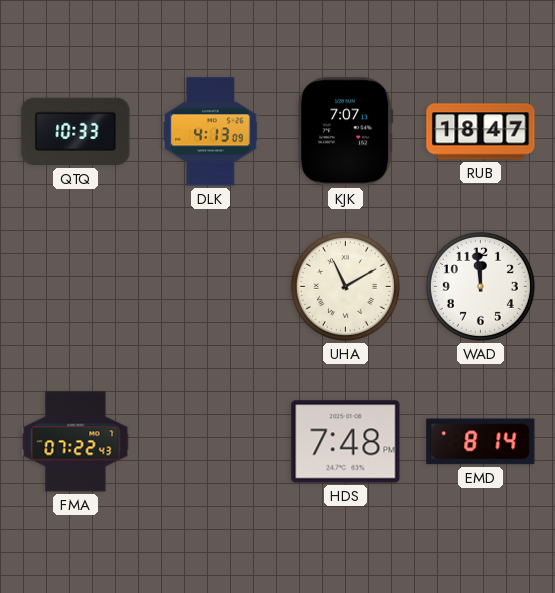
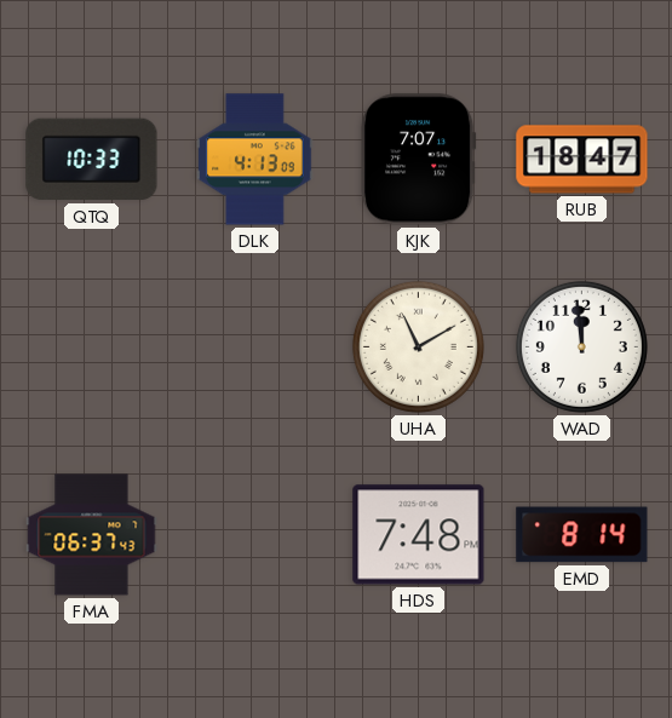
FMA: 07:22 -> 06:37
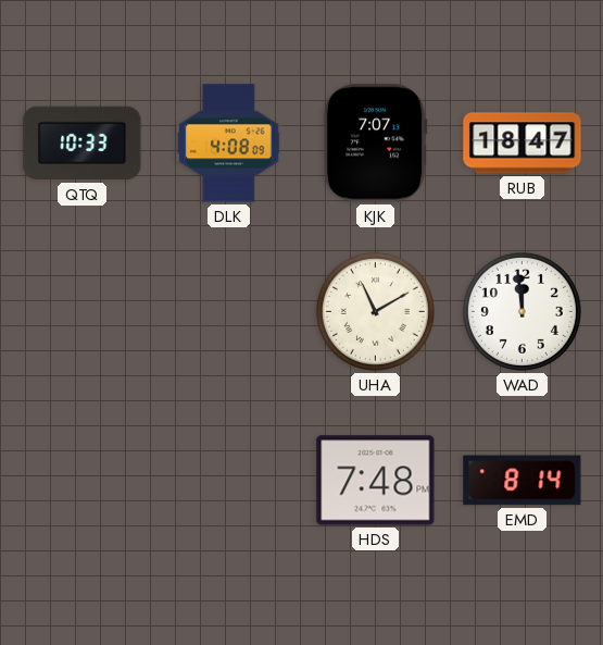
DLK: 4:13 -> 4:08
FMA: 06:37 -> none
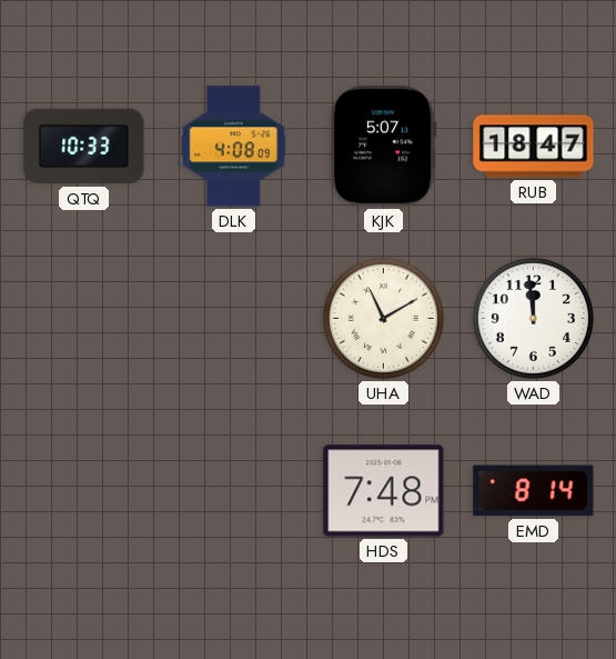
KJK: 7:07 -> 5:07
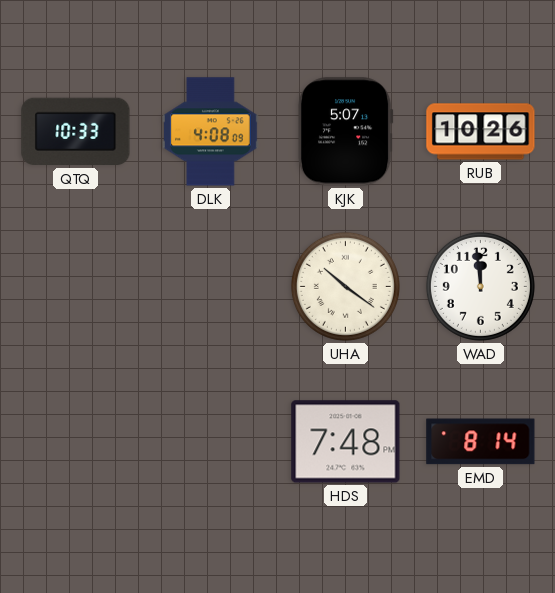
RUB: 18:47 -> 10:26
UHA: 11:10 -> 10:21
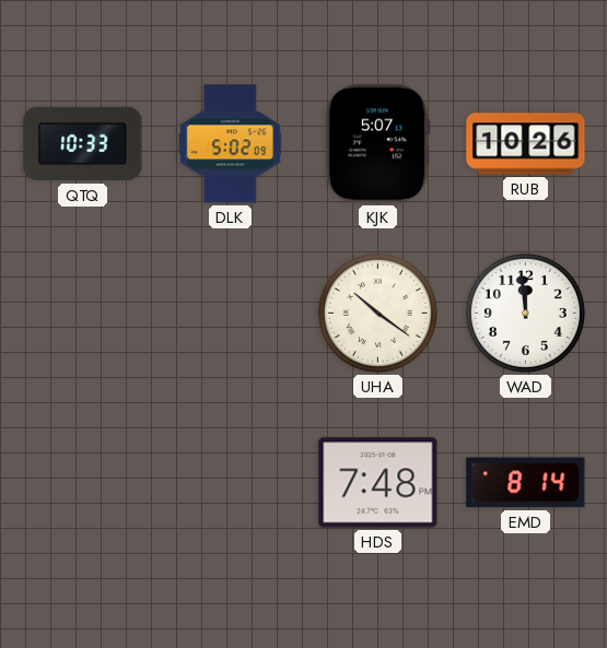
DLK: 4:08 -> 5:02
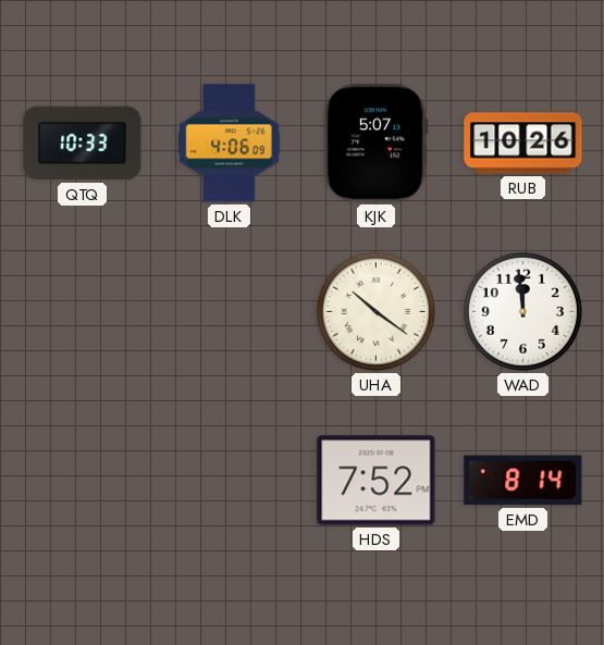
DLK: 5:02 -> 4:06
HDS: 7:48 -> 7:52
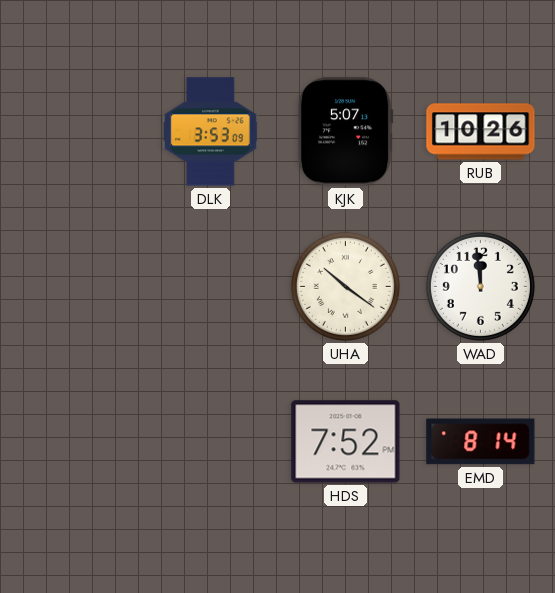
QTQ: 10:33 -> none
DLK: 4:06 -> 3:53
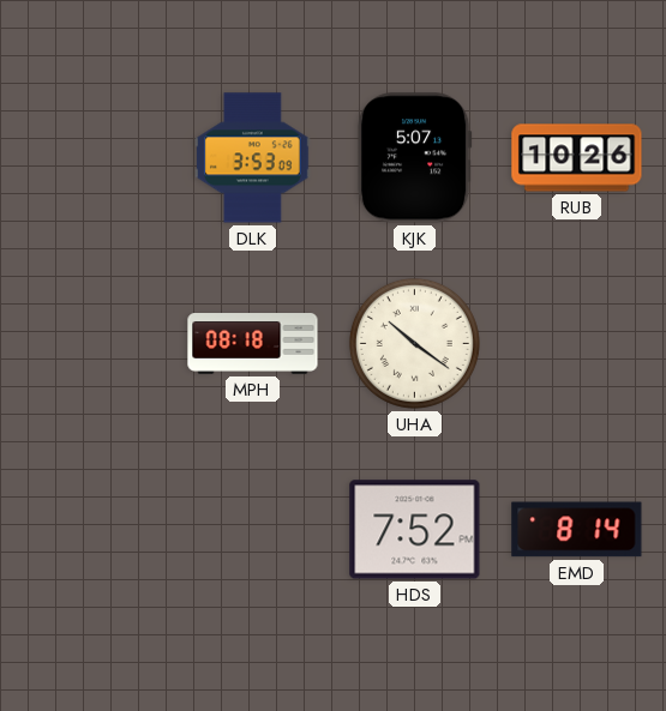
MPH: none -> 08:18
WAD: 11:59 -> none
